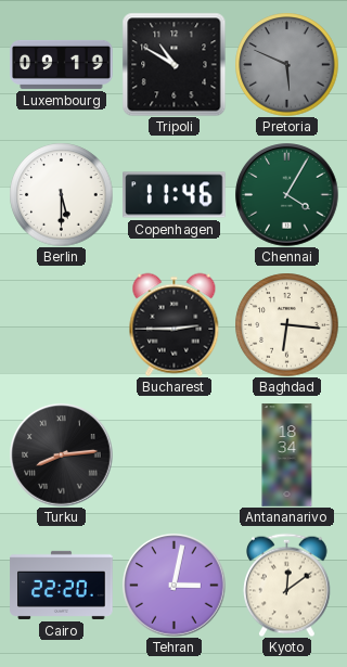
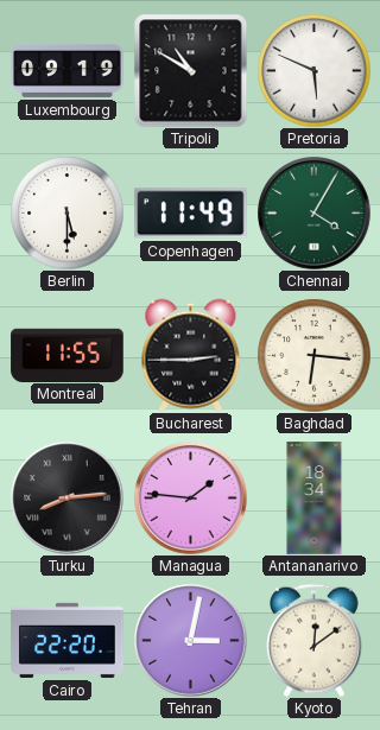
Pretoria dial: grey -> white
Copenhagen: 11:46 -> 11:49
Montreal: none -> 11:55
Managua: none -> 1:46
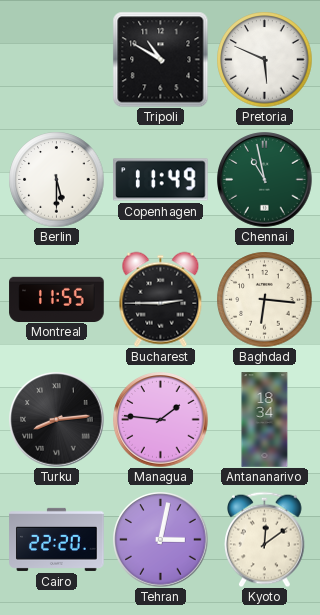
Luxembourg: 09:19 -> none
Chennai: 4:05 -> 10:58
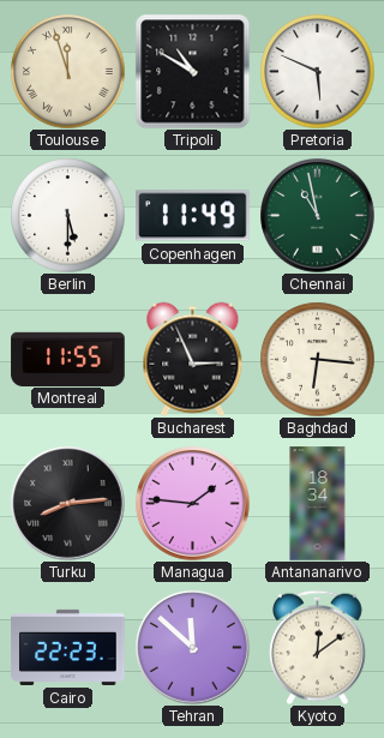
Toulouse: none -> 11:57
Bucharest: 2:45 -> 2:56
Cairo: 22:20 -> 22:23
Tehran: 3:02 -> 11:52
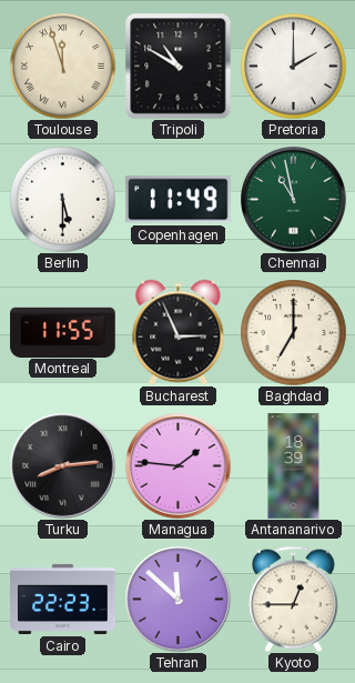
Pretoria: 5:49 -> 2:00
Baghdad: 6:16 -> 7:00
Antananarivo: 18:34 -> 18:39
Kyoto: 12:09 -> 12:45
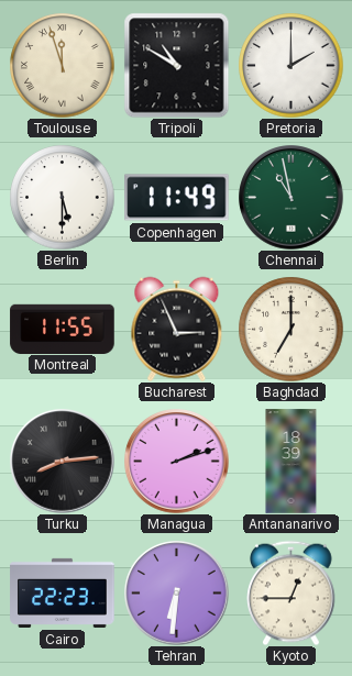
Managua: 1:46 -> 2:12
Tehran: 11:52 -> 6:31
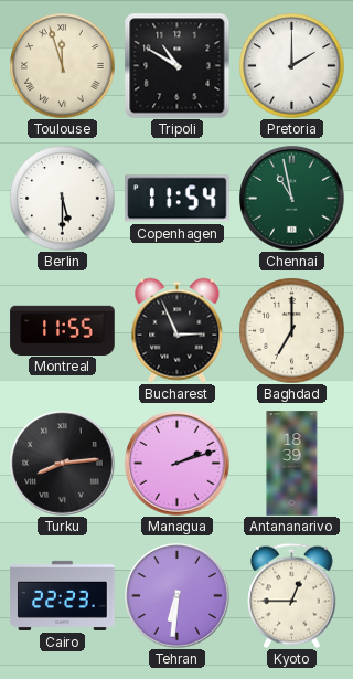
Copenhagen: 11:49 -> 11:54
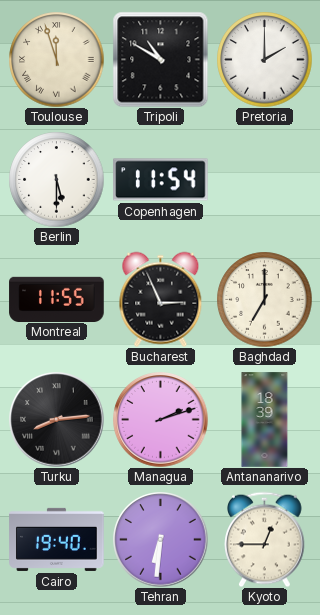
Chennai: 10:58 -> none
Cairo: 22:23 -> 19:40
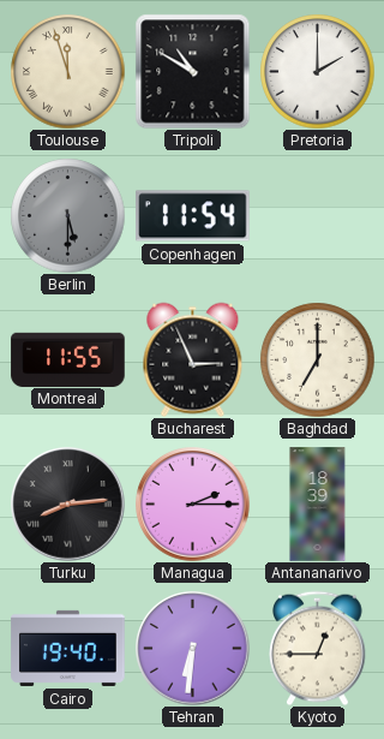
Berlin dial: white -> grey
Managua: 2:12 -> 2:15
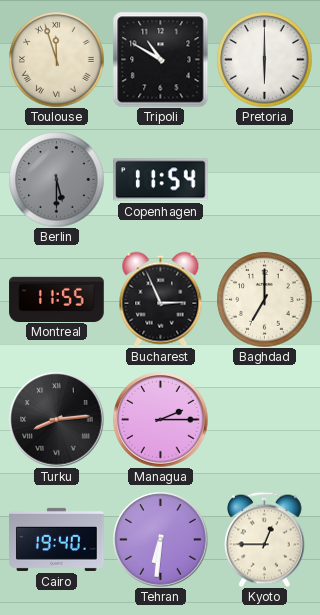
Pretoria: 2:00 -> 6:00
Antananarivo: 18:39 -> none
